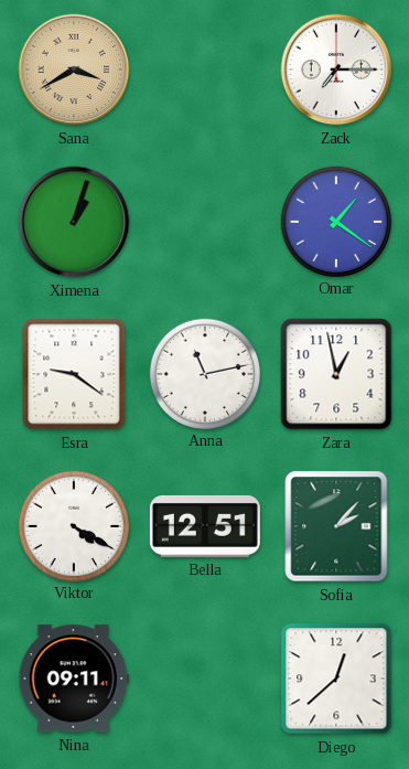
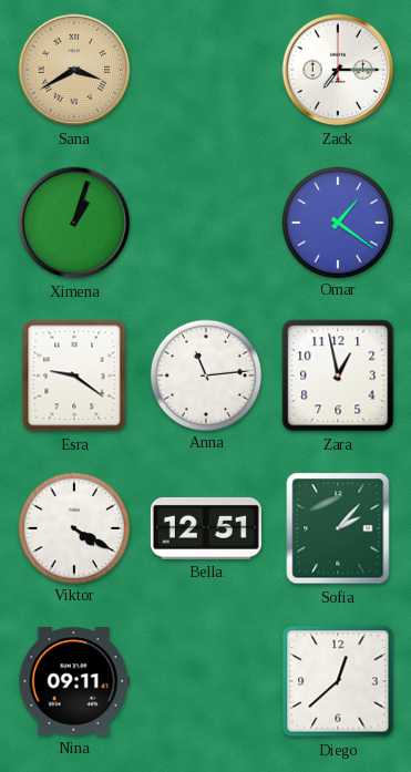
Anna: 11:13 -> 11:14
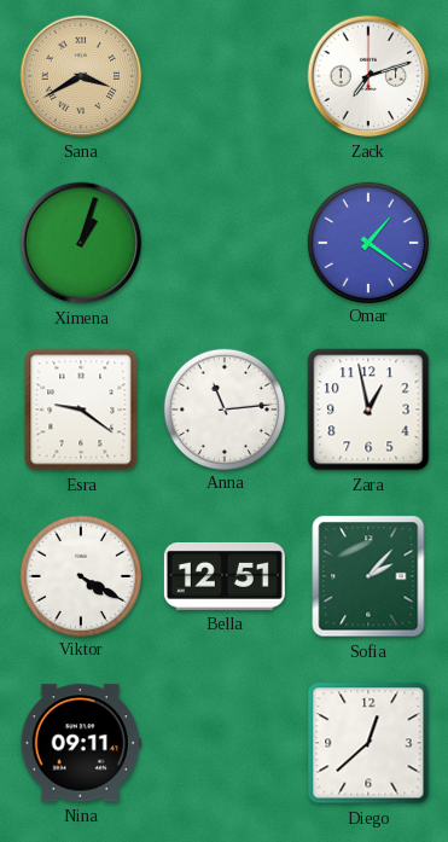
Zack: 7:15 -> 7:12
